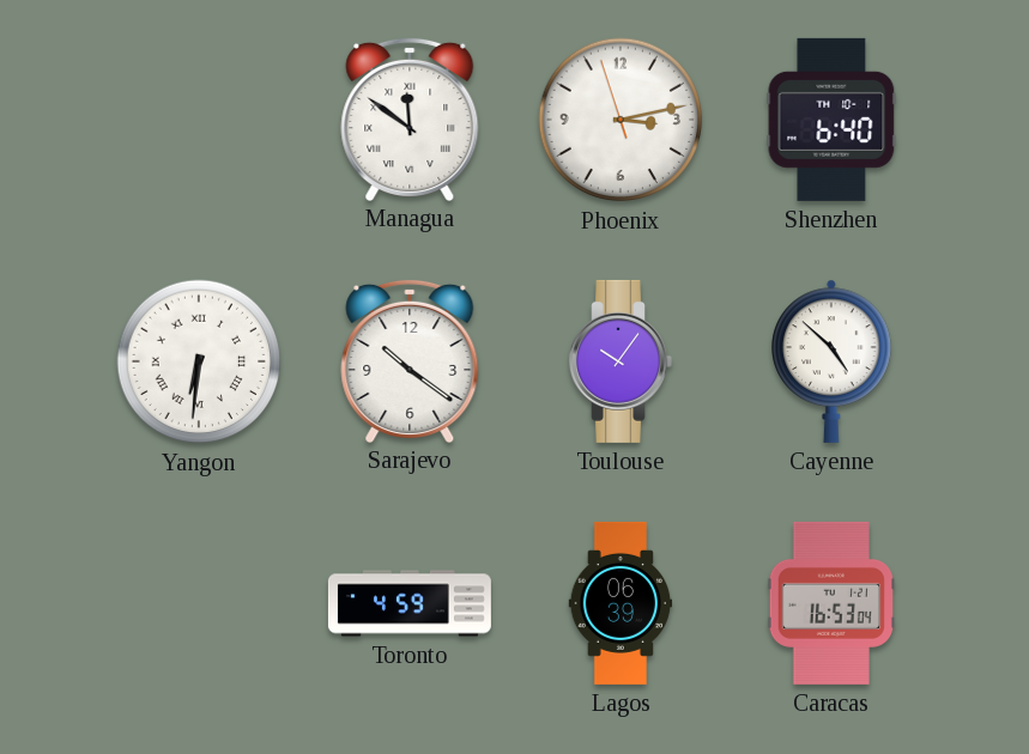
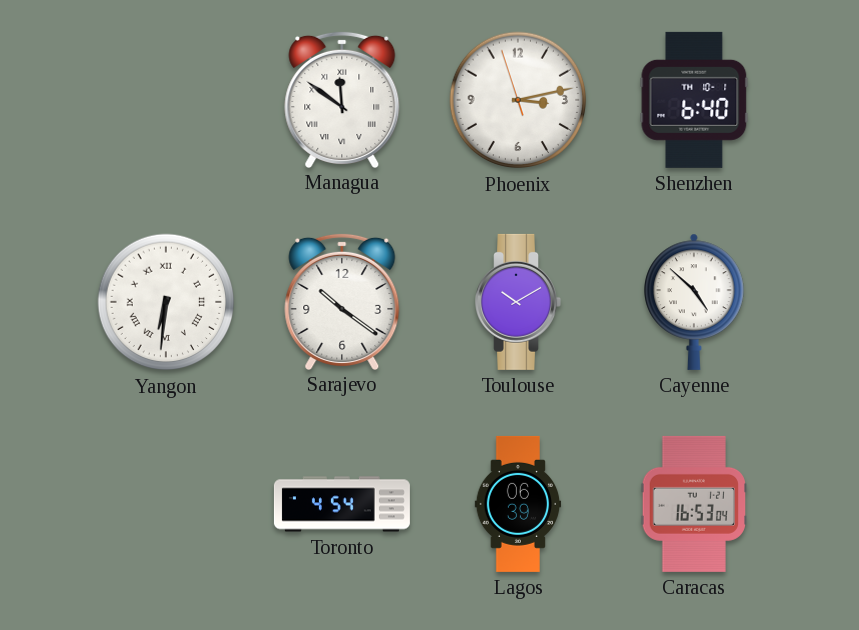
Toulouse: 10:06 -> 10:10
Toronto: 4:59 -> 4:54
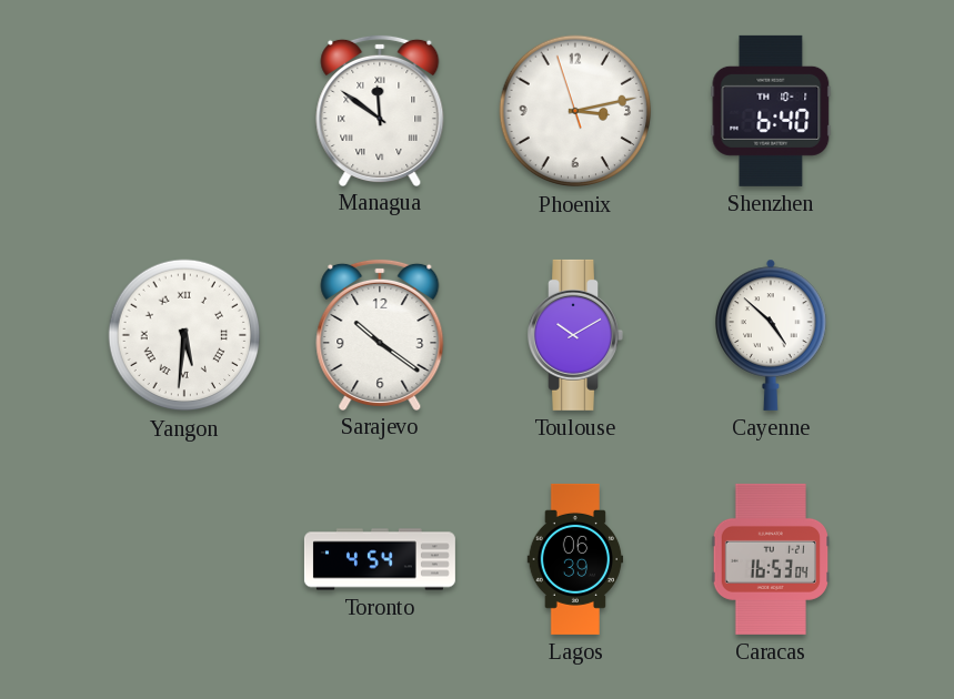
Yangon: 6:31 -> 5:31
